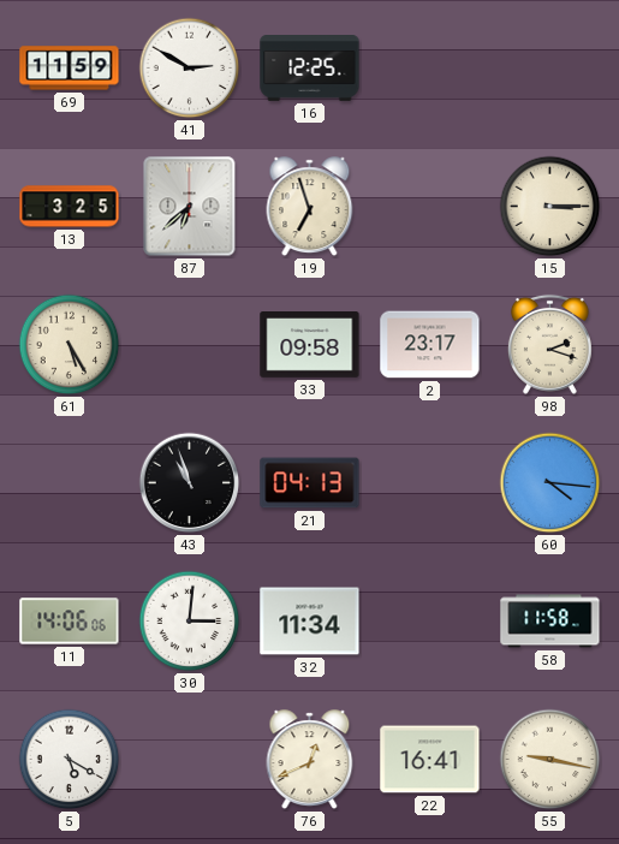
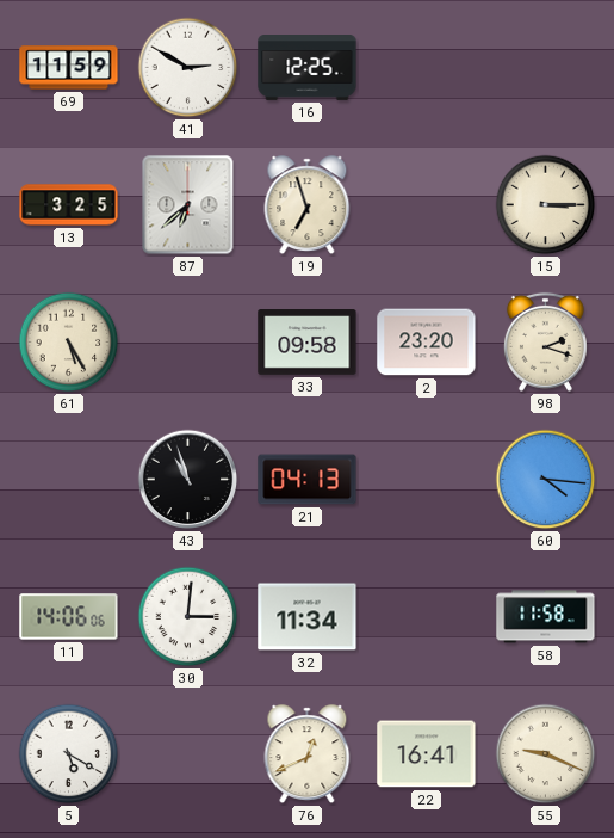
2: 23:17 -> 23:20
55: 9:17 -> 9:19
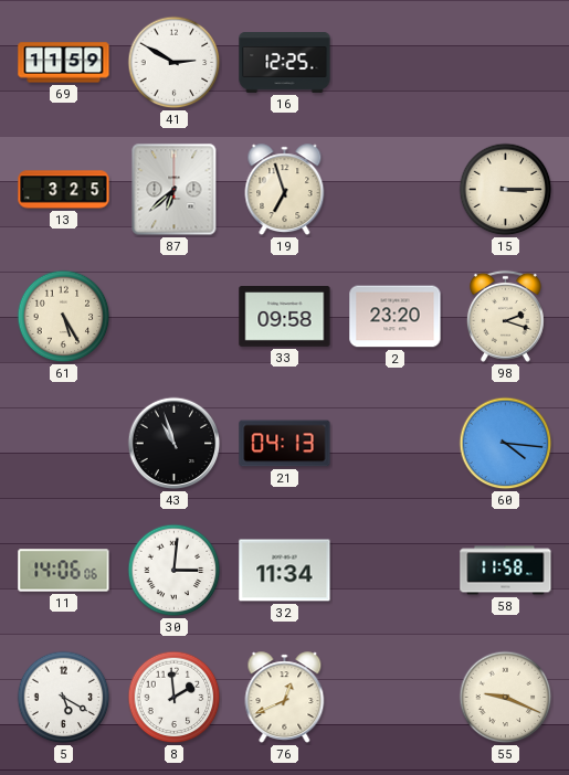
8: none -> 1:59
22: 16:41 -> none
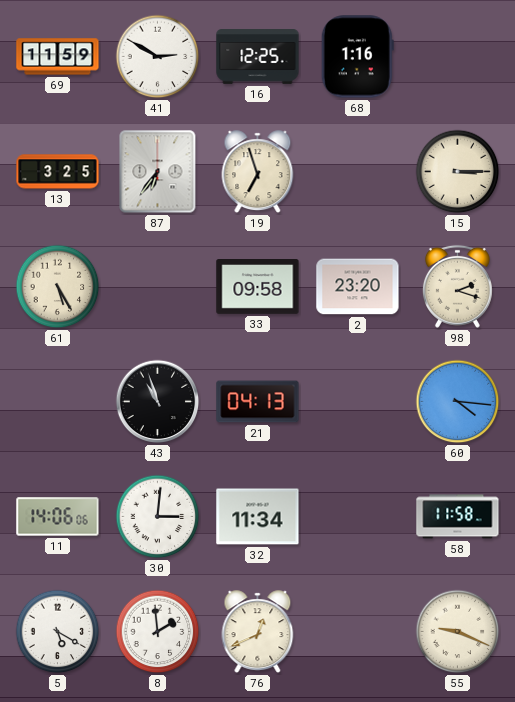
68: none -> 1:16
87: 6:38 -> 6:36
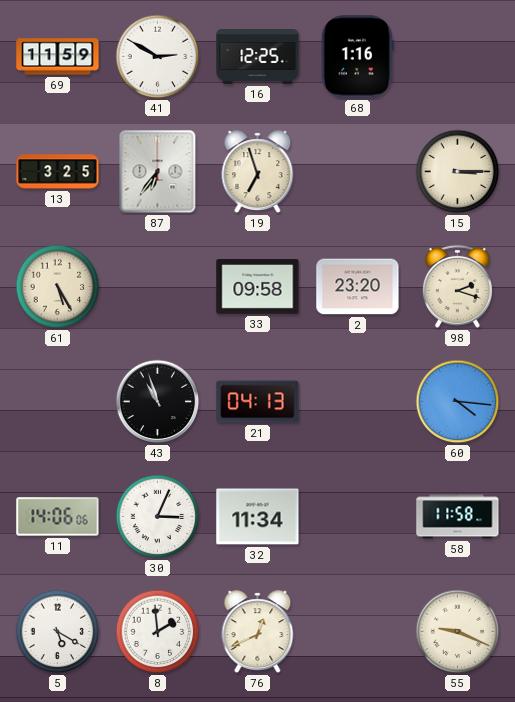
30: 3:01 -> 3:04
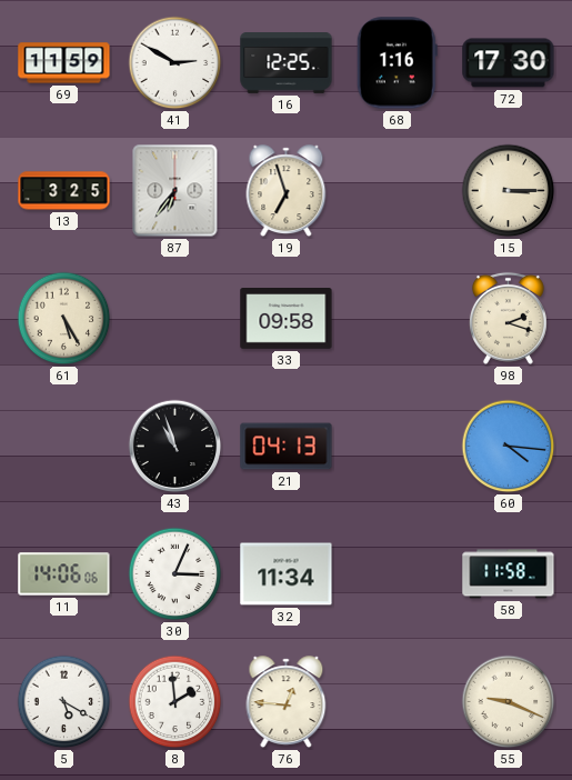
72: none -> 17:30
2: 23:20 -> none
76: 12:41 -> 12:46
